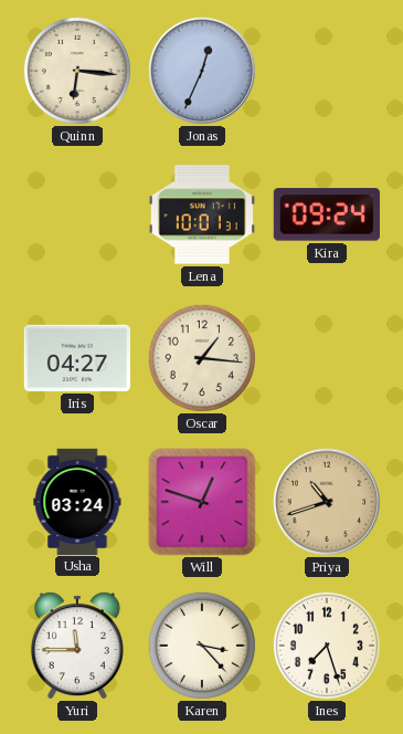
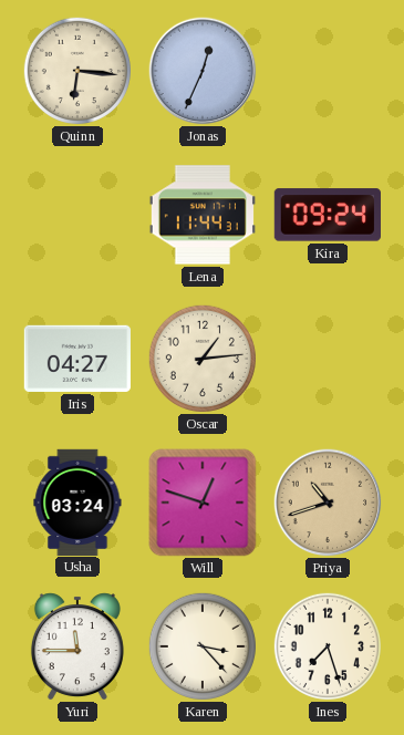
Lena: 10:01 -> 11:44
Oscar: 1:16 -> 1:14
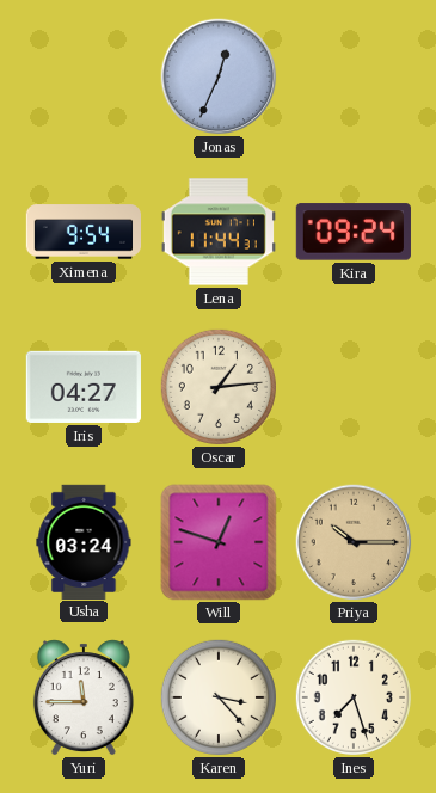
Quinn: 6:16 -> none
Ximena: none -> 9:54
Priya: 10:42 -> 10:15
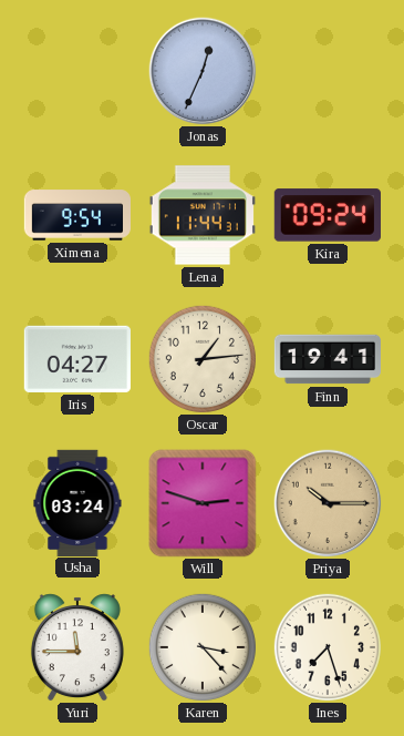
Finn: none -> 19:41
Will: 12:48 -> 2:48
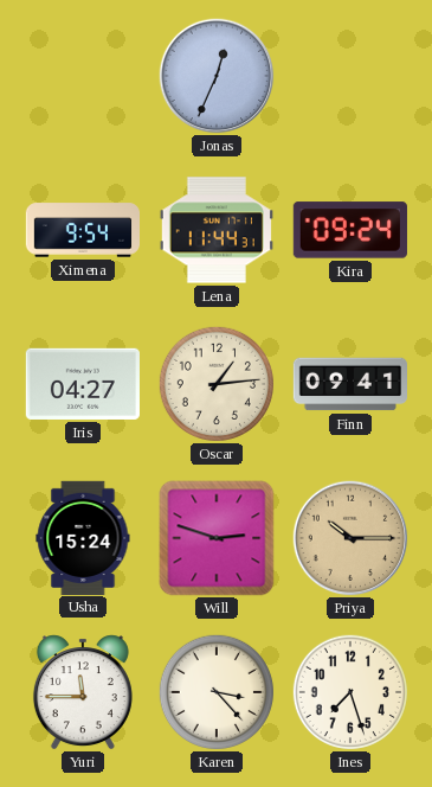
Finn: 19:41 -> 09:41
Usha: 03:24 -> 15:24
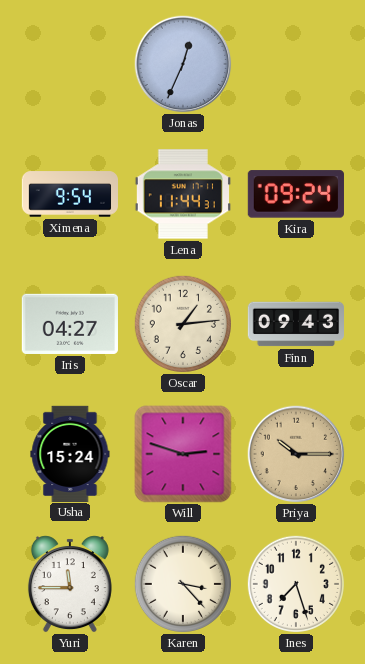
Finn: 09:41 -> 09:43
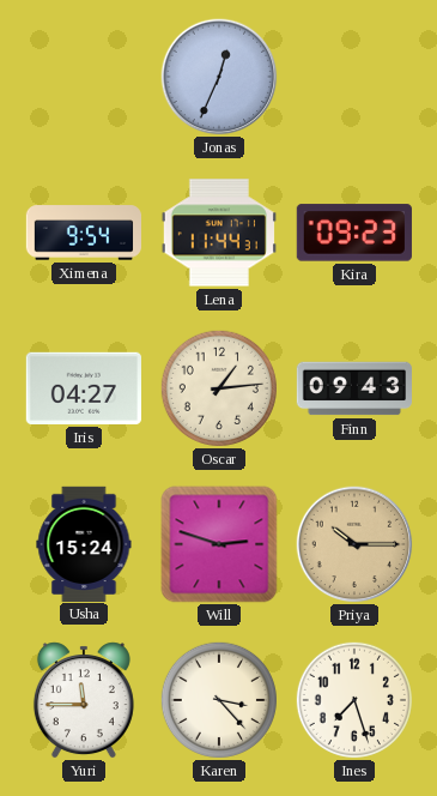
Kira: 09:24 -> 09:23
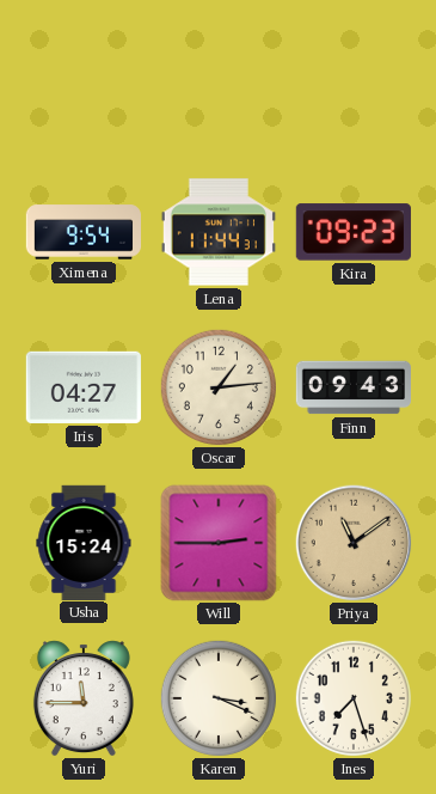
Jonas: 12:34 -> none
Will: 2:48 -> 2:45
Priya: 10:15 -> 11:09
Karen: 3:23 -> 3:19
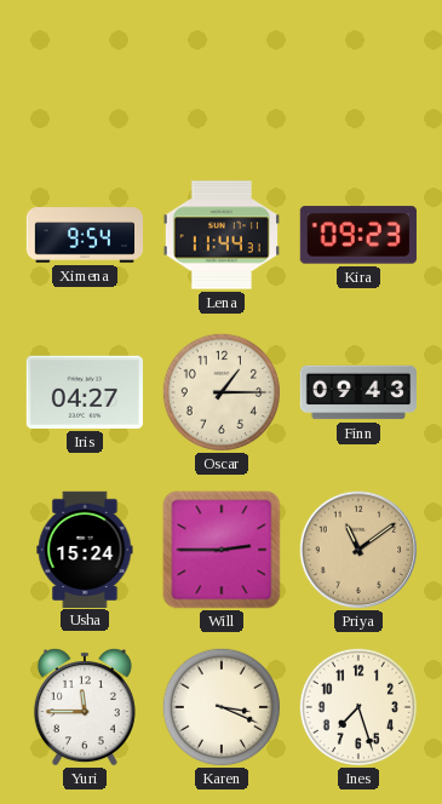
Oscar: 1:14 -> 1:15
